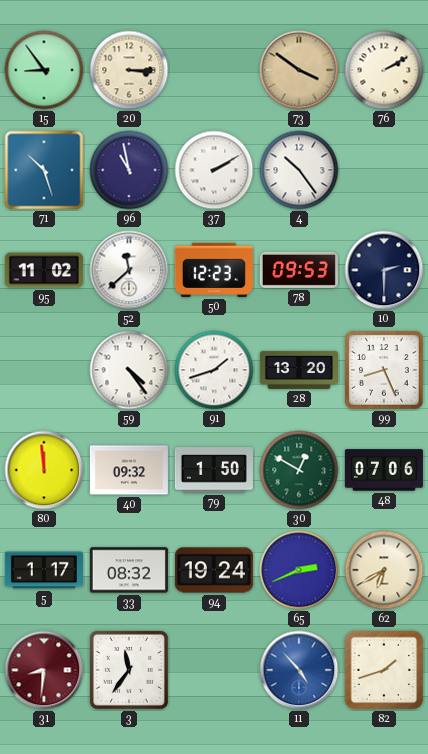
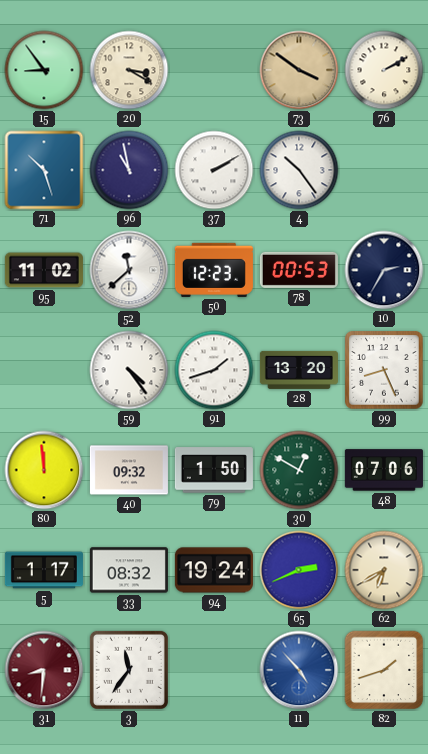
20: 3:15 -> 3:20
78: 09:53 -> 00:53
10: 2:30 -> 2:35
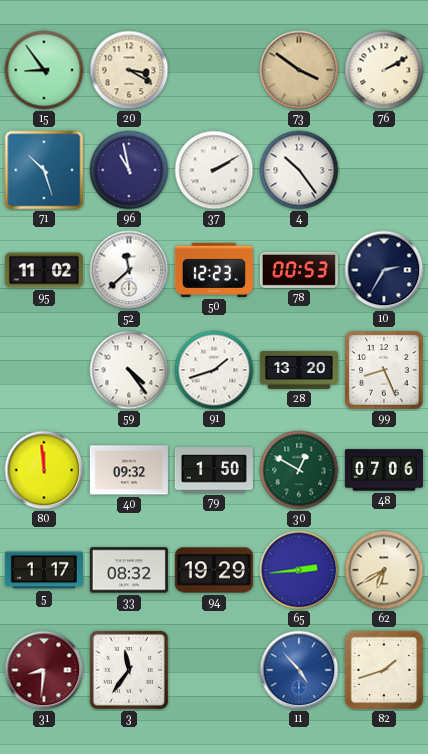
94: 19:24 -> 19:29
65: 2:41 -> 2:44
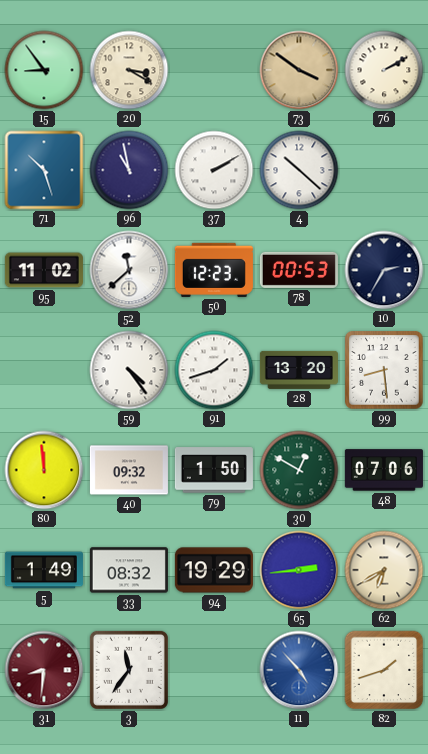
4: 10:24 -> 10:22
99: 8:26 -> 8:29
5: 1:17 -> 1:49
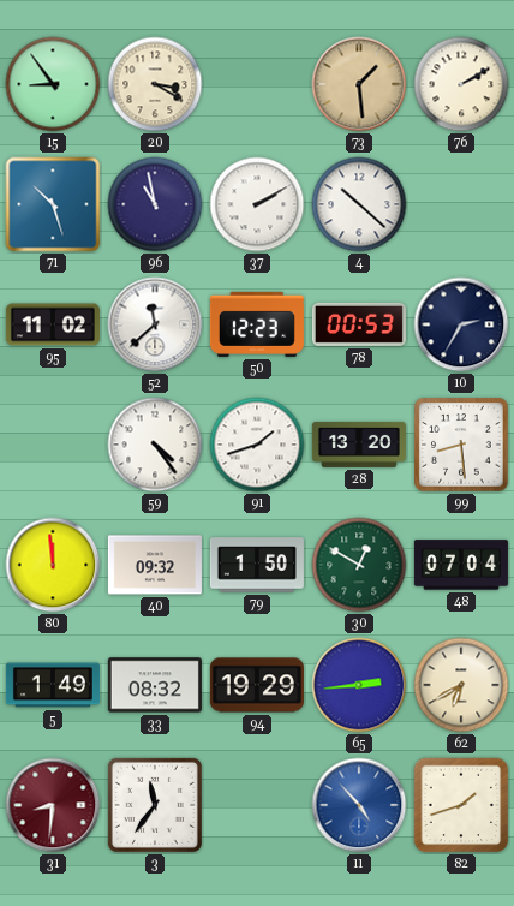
73: 3:51 -> 1:29
48: 07:06 -> 07:04
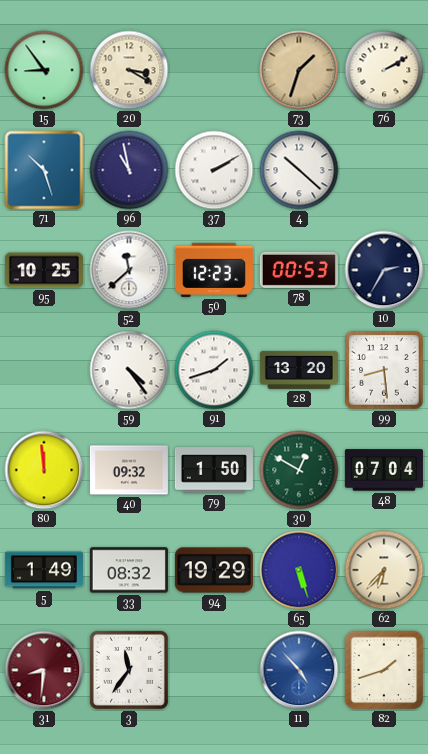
73: 1:29 -> 1:33
95: 11:02 -> 10:25
65: 2:44 -> 5:27
62: 6:40 -> 6:37
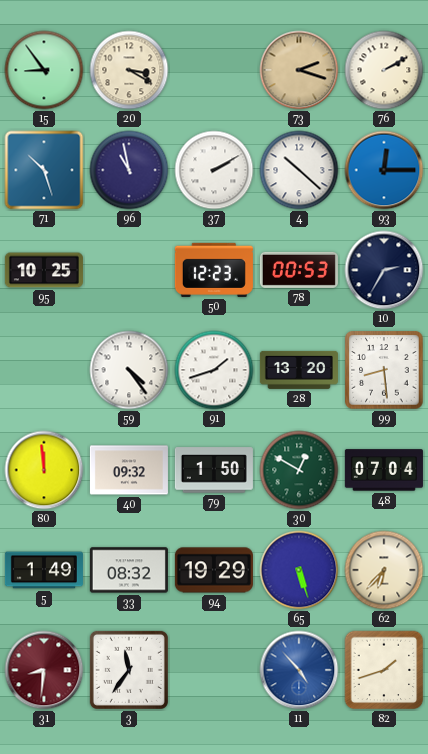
73: 1:33 -> 2:18
93: none -> 12:15
52: 11:38 -> none
